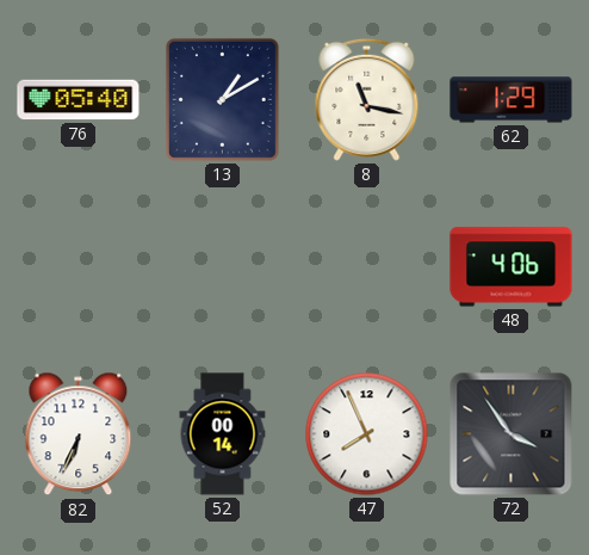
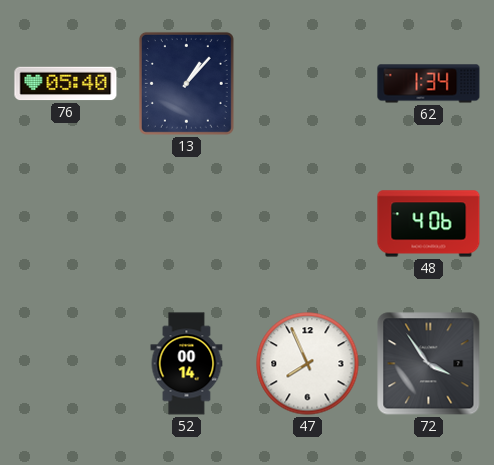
13: 1:10 -> 1:07
8: 11:17 -> none
62: 1:29 -> 1:34
82: 6:34 -> none
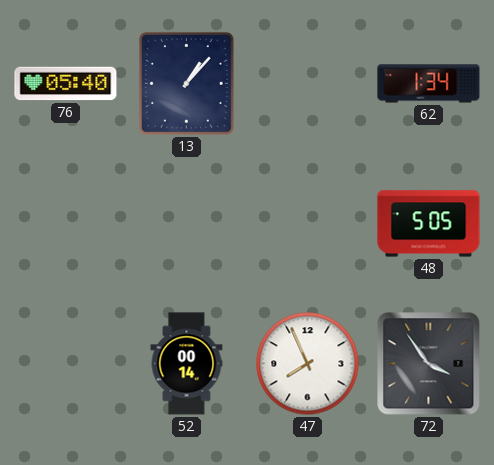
48: 4:06 -> 5:05
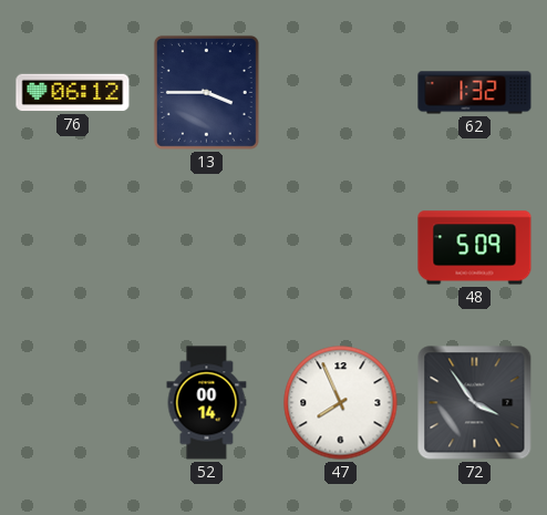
76: 05:40 -> 06:12
13: 1:07 -> 3:45
62: 1:34 -> 1:32
48: 5:05 -> 5:09
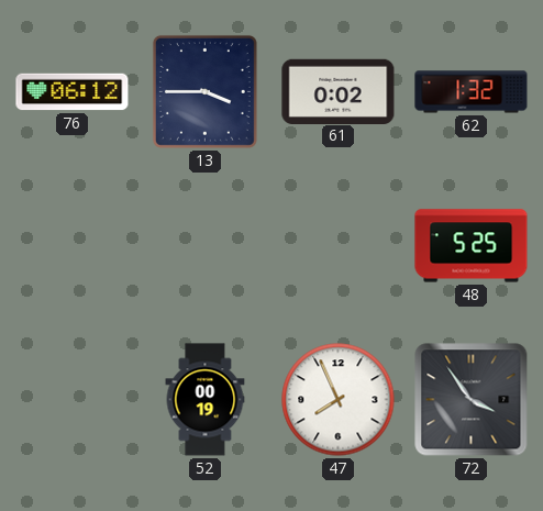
61: none -> 0:02
48: 5:09 -> 5:25
52: 00:14 -> 00:19
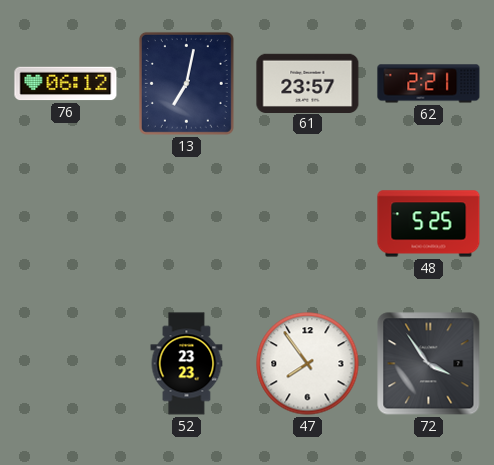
13: 3:45 -> 7:02
61: 0:02 -> 23:57
62: 1:32 -> 2:21
52: 00:19 -> 23:23
47: 7:56 -> 7:54
